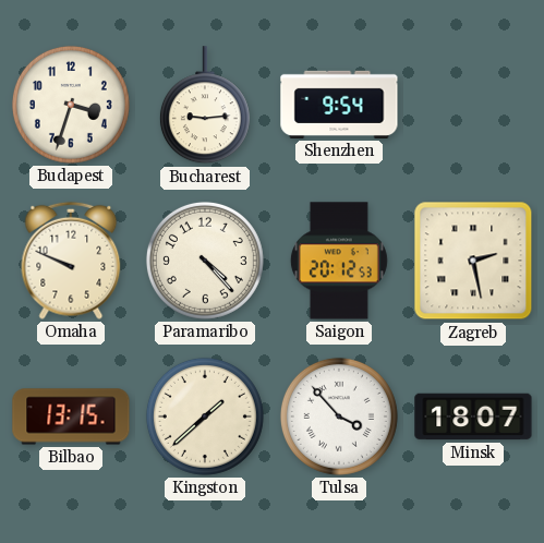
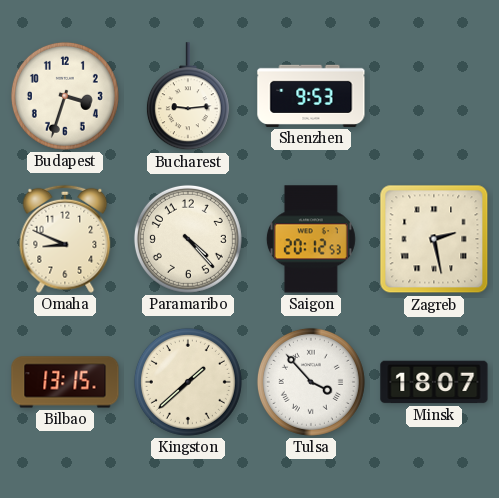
Shenzhen: 9:54 -> 9:53
Omaha: 9:49 -> 8:49
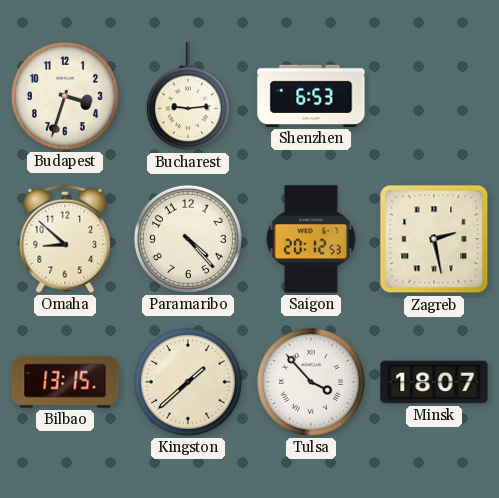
Shenzhen: 9:53 -> 6:53
Omaha: 8:49 -> 8:52
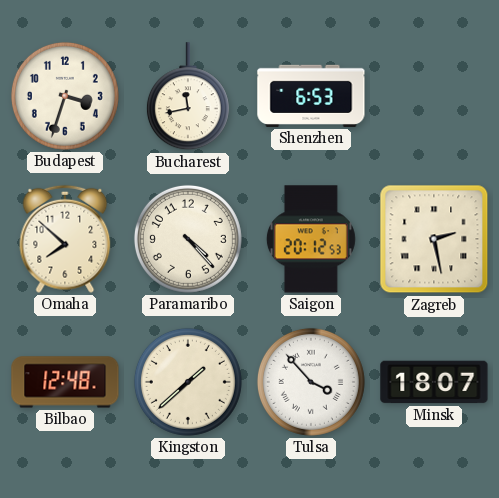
Bucharest: 9:14 -> 11:43
Omaha: 8:52 -> 7:52
Bilbao: 13:15 -> 12:48
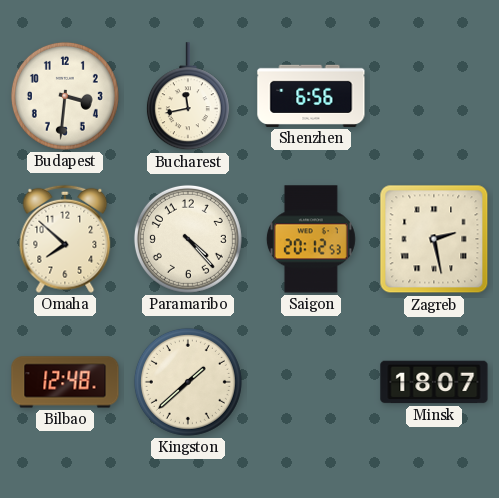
Budapest: 3:33 -> 3:31
Shenzhen: 6:53 -> 6:56
Tulsa: 3:53 -> none
